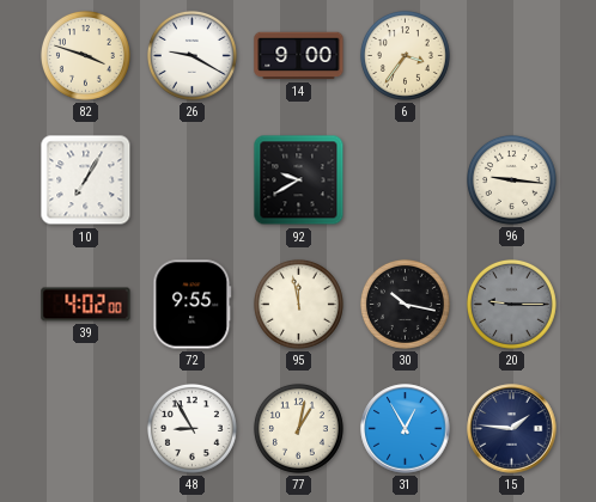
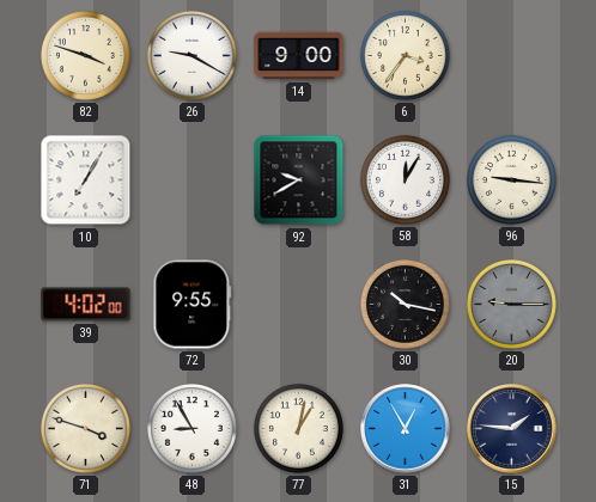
58: none -> 12:05
95: 11:58 -> none
71: none -> 3:48
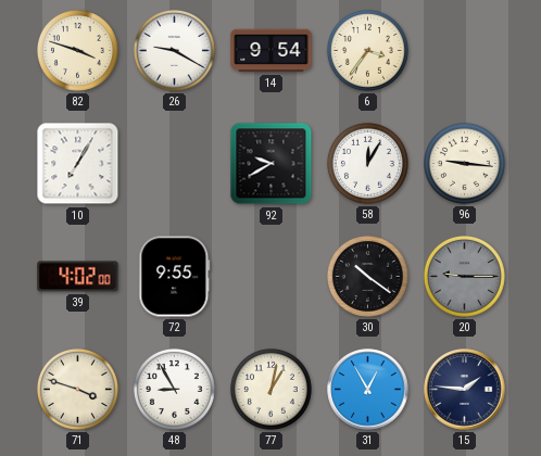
14: 9:00 -> 9:54
30: 10:17 -> 10:21
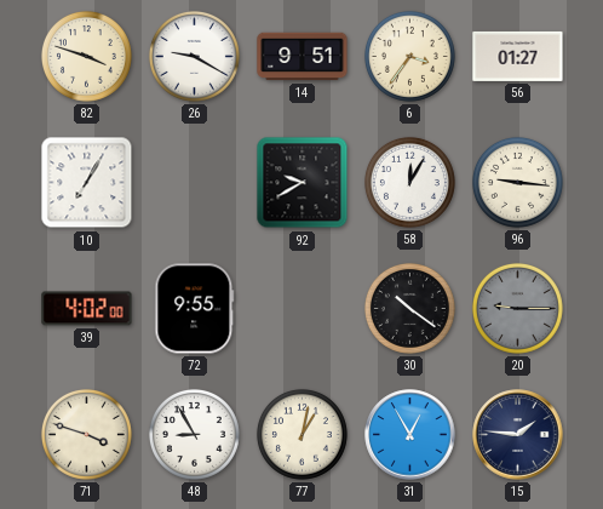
14: 9:54 -> 9:51
56: none -> 01:27
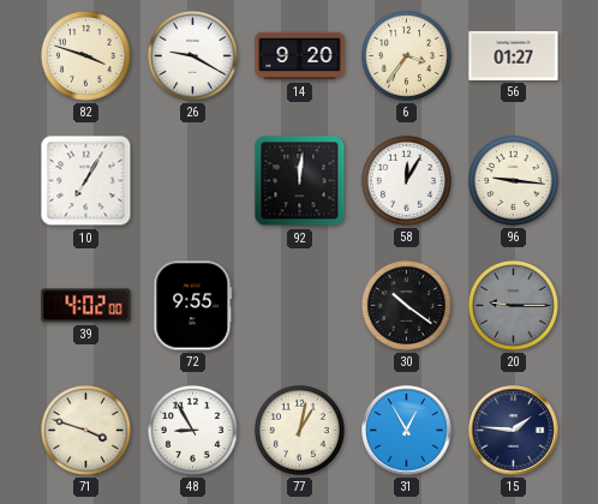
14: 9:51 -> 9:20
92: 9:40 -> 12:01
